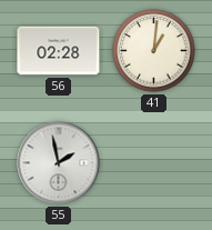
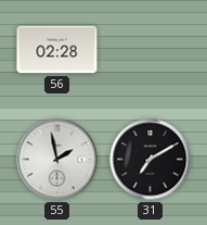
41: 1:01 -> none
31: none -> 7:10
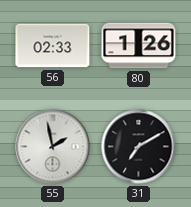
56: 02:28 -> 02:33
80: none -> 1:26
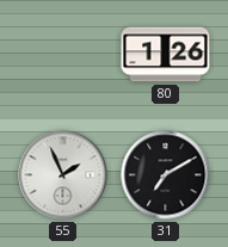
56: 02:33 -> none
55: 1:58 -> 1:56
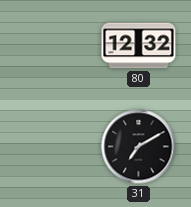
80: 1:26 -> 12:32
55: 1:56 -> none
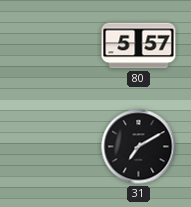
80: 12:32 -> 5:57
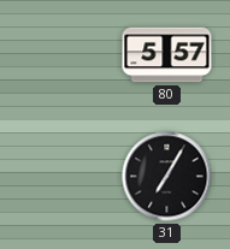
31: 7:10 -> 7:05
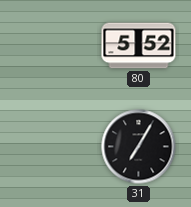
80: 5:57 -> 5:52
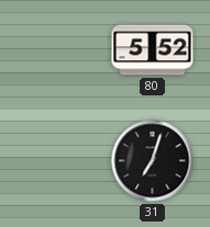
31: 7:05 -> 7:03
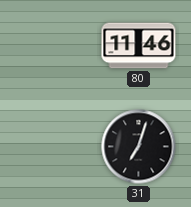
80: 5:52 -> 11:46
